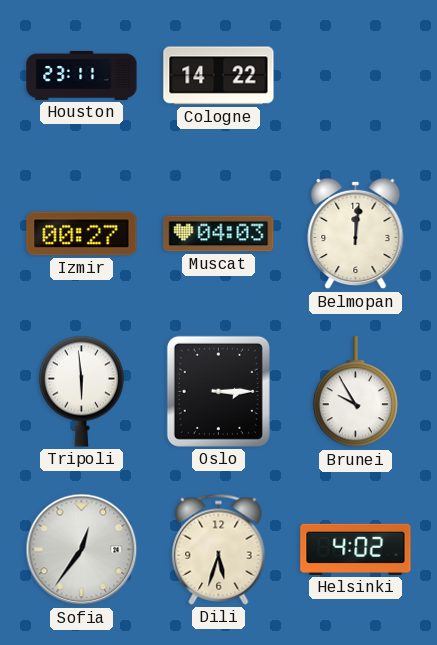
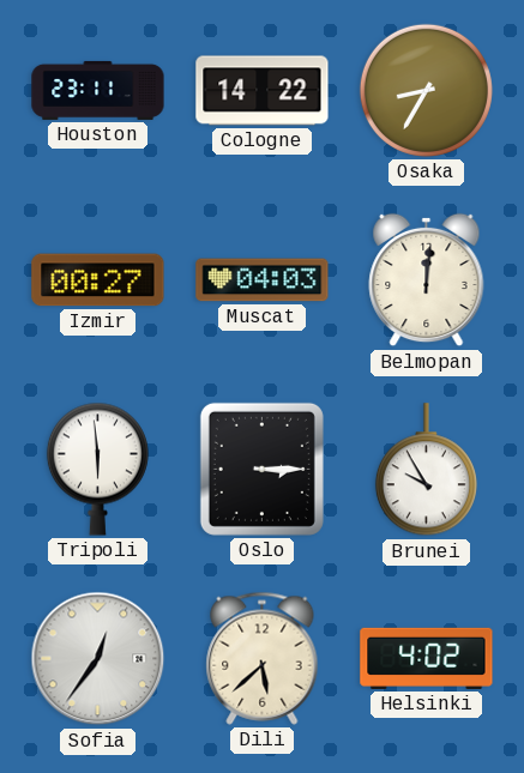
Osaka: none -> 8:35
Dili: 5:33 -> 5:38
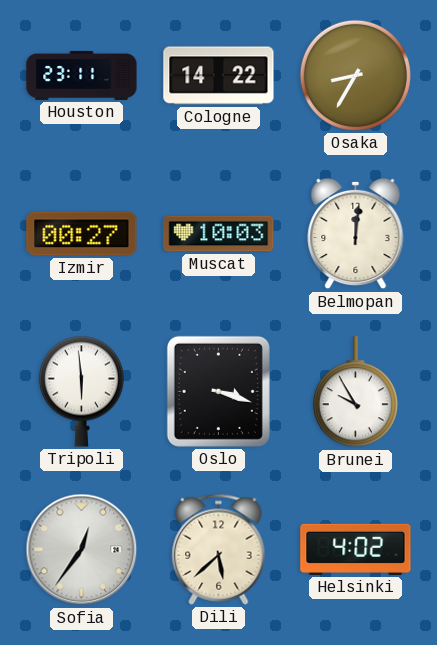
Muscat: 04:03 -> 10:03
Oslo: 3:15 -> 3:18
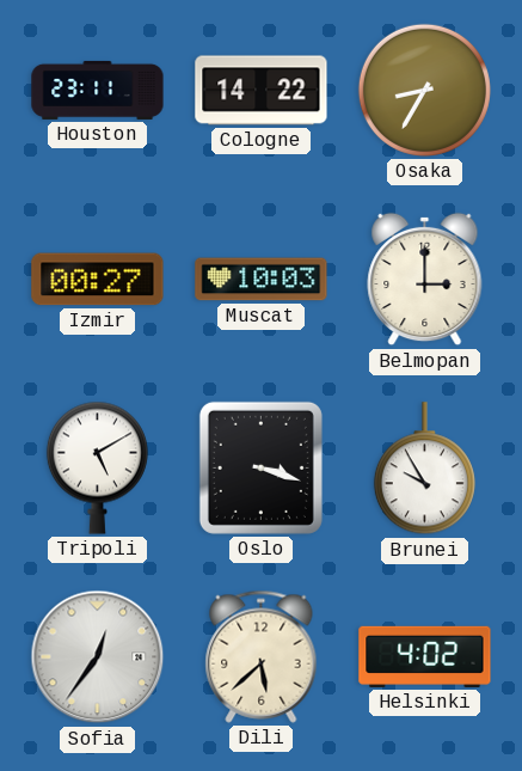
Belmopan: 12:01 -> 3:00
Tripoli: 5:59 -> 5:10
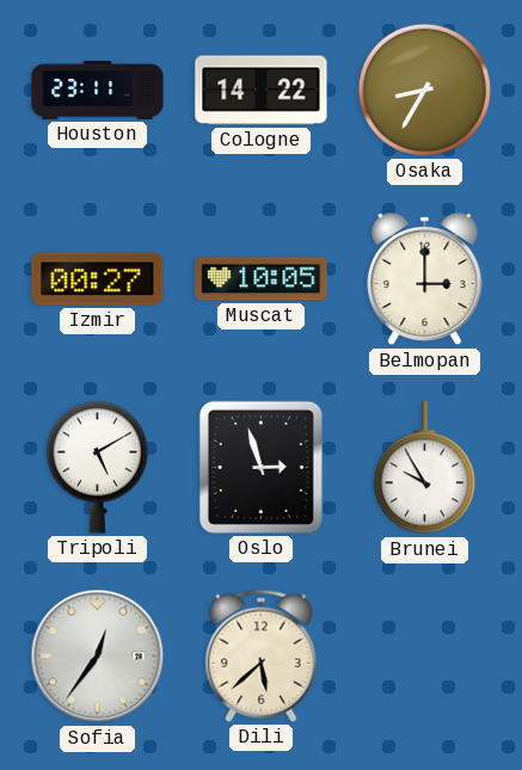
Muscat: 10:03 -> 10:05
Oslo: 3:18 -> 2:57
Helsinki: 4:02 -> none
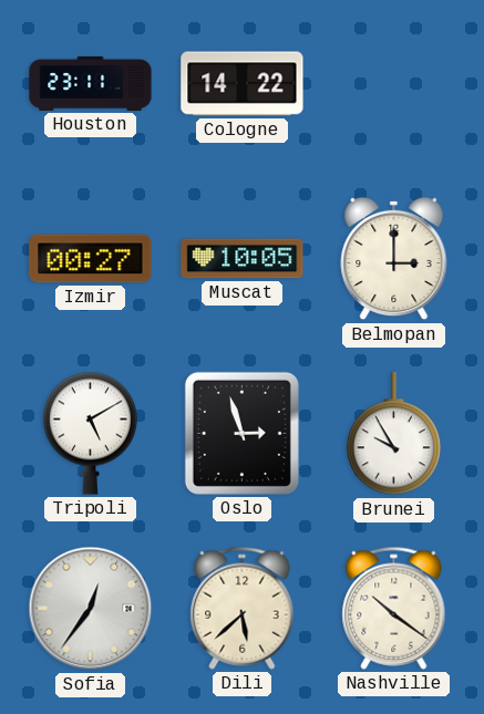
Osaka: 8:35 -> none
Nashville: none -> 10:21
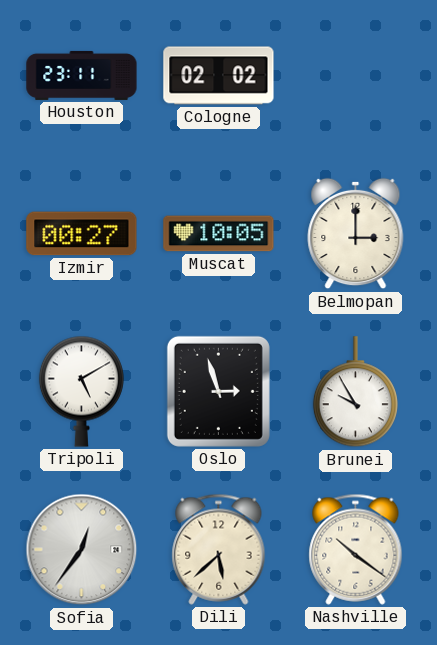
Cologne: 14:22 -> 02:02
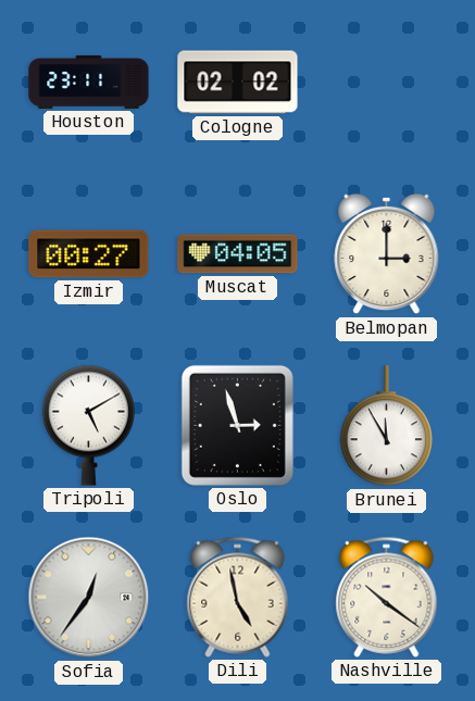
Muscat: 10:05 -> 04:05
Brunei: 9:55 -> 11:55
Dili: 5:38 -> 4:58
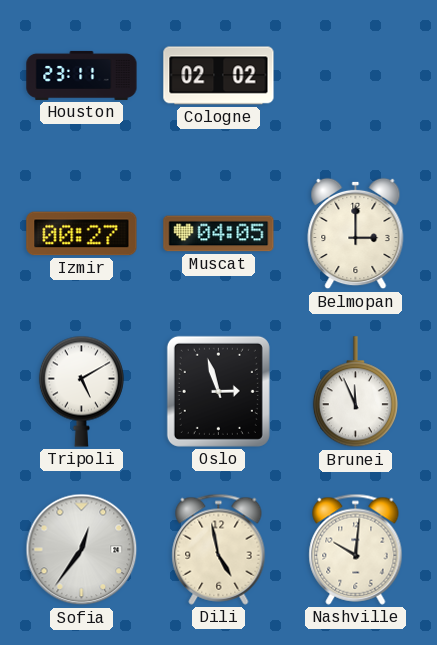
Brunei: 11:55 -> 11:56
Nashville: 10:21 -> 10:01
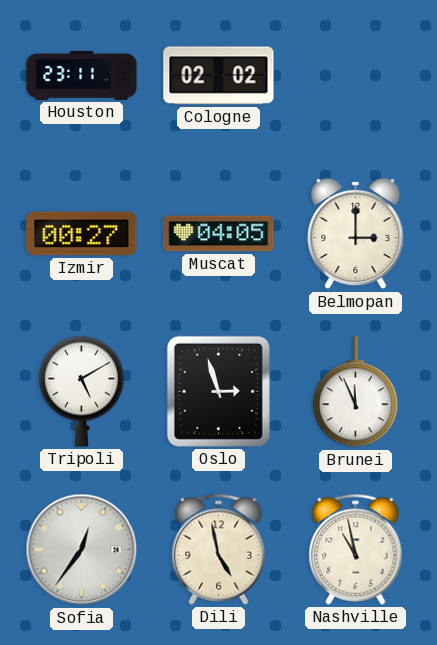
Nashville: 10:01 -> 10:58
